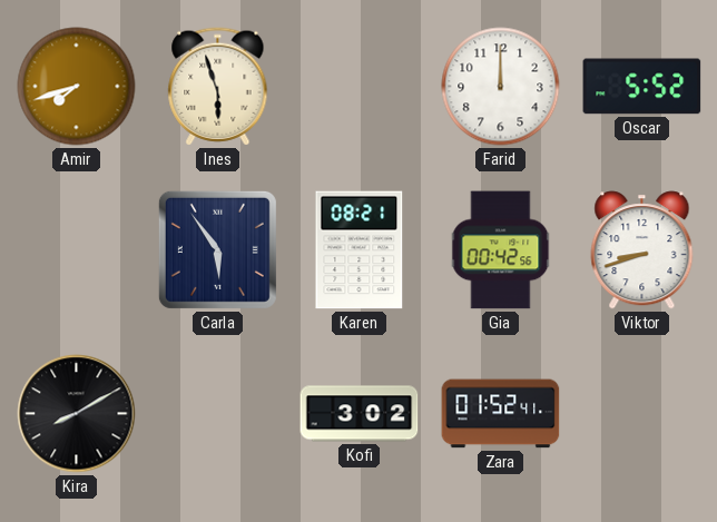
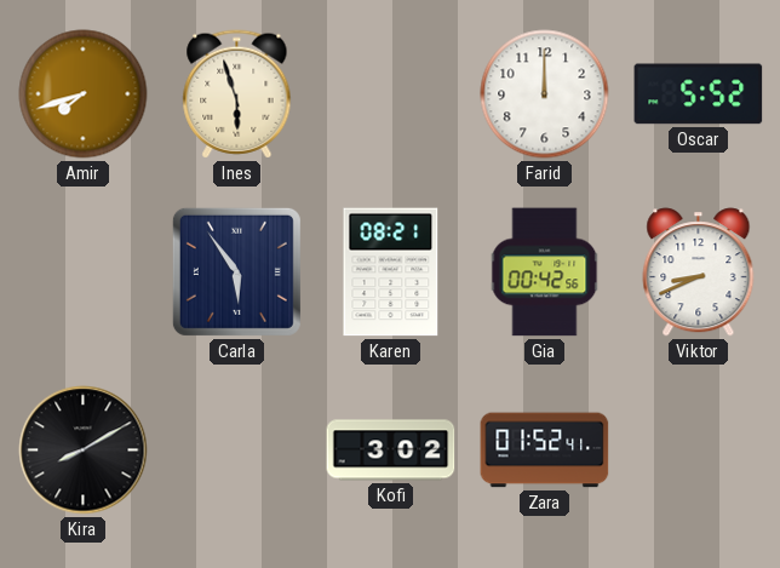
Viktor: 8:42 -> 8:41
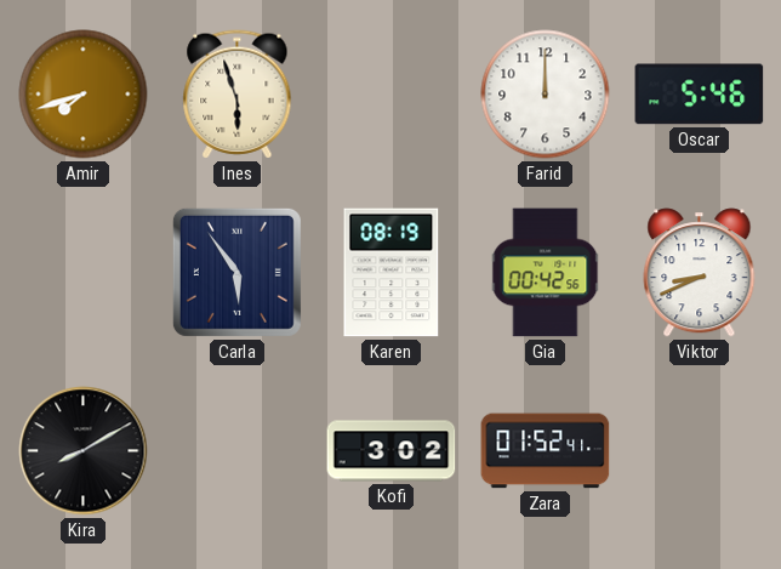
Oscar: 5:52 -> 5:46
Karen: 08:21 -> 08:19
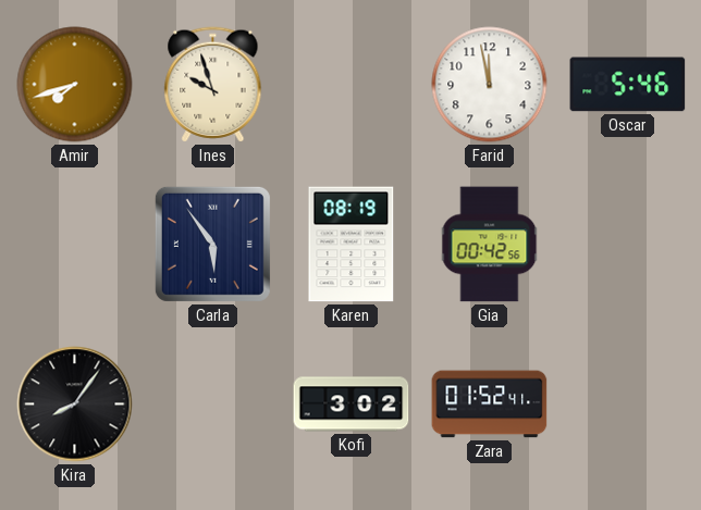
Ines: 5:57 -> 9:57
Farid: 12:00 -> 11:58
Viktor: 8:41 -> none
Kira: 8:10 -> 8:06
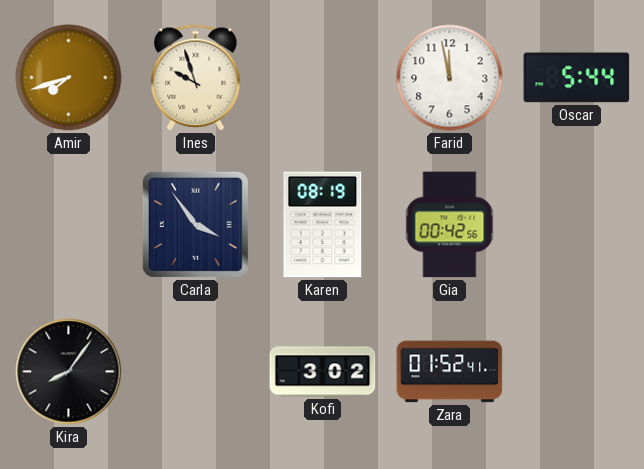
Oscar: 5:46 -> 5:44
Carla: 5:54 -> 3:54
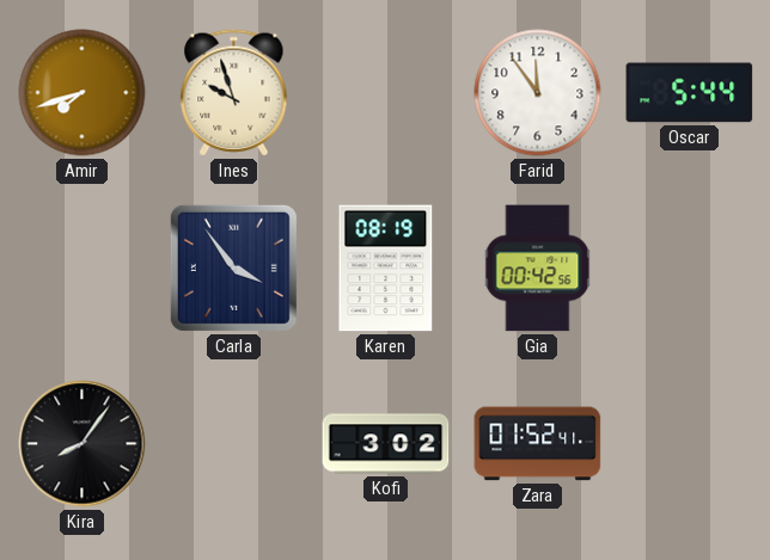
Farid: 11:58 -> 11:54
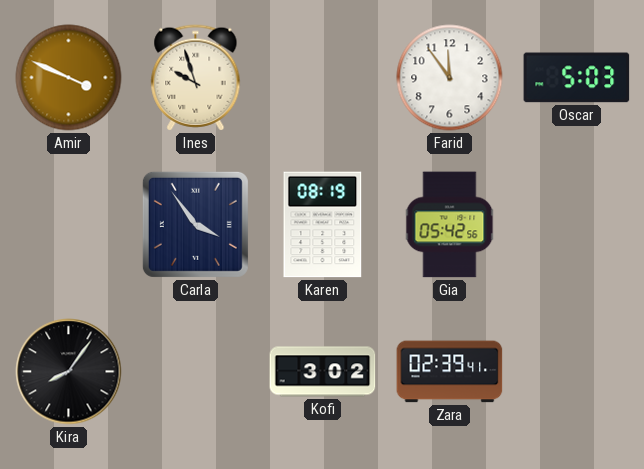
Amir: 7:42 -> 3:49
Oscar: 5:44 -> 5:03
Gia: 00:42 -> 05:42
Zara: 01:52 -> 02:39
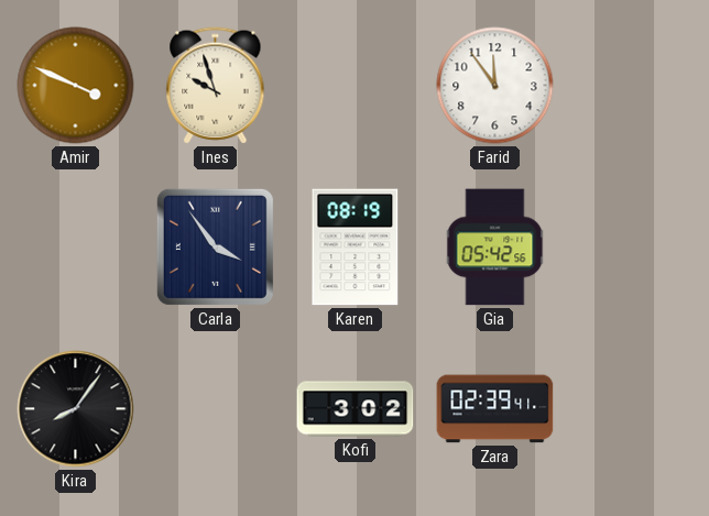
Oscar: 5:03 -> none
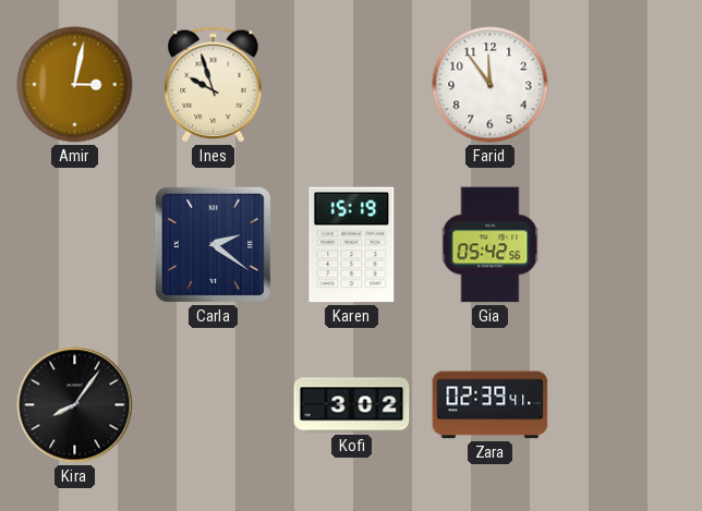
Amir: 3:49 -> 3:02
Carla: 3:54 -> 2:21
Karen: 08:19 -> 15:19
